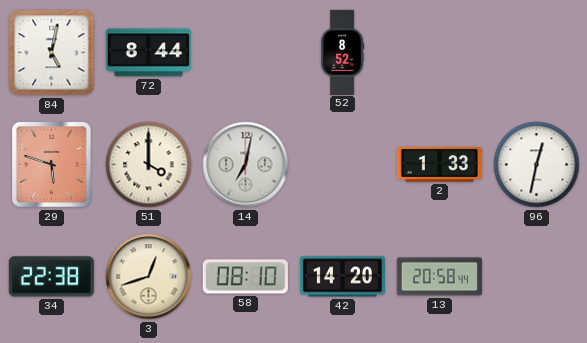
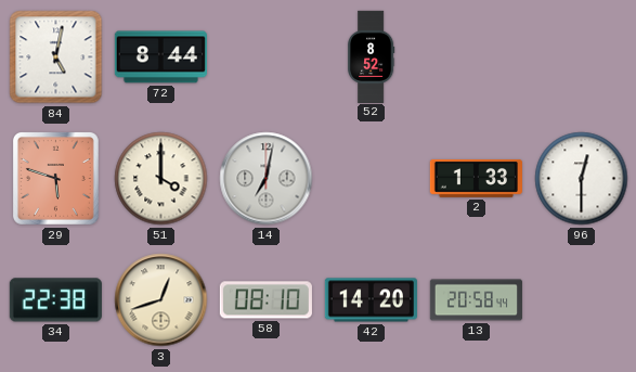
96: 12:32 -> 12:30
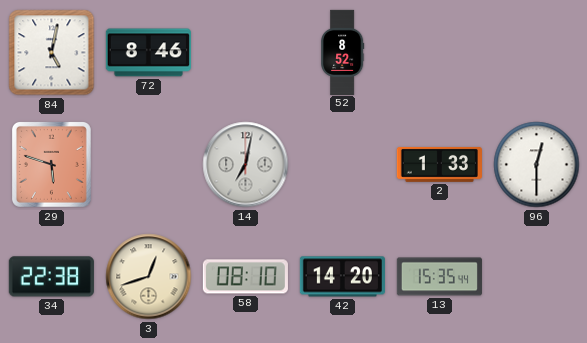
72: 8:44 -> 8:46
51: 4:00 -> none
13: 20:58 -> 15:35
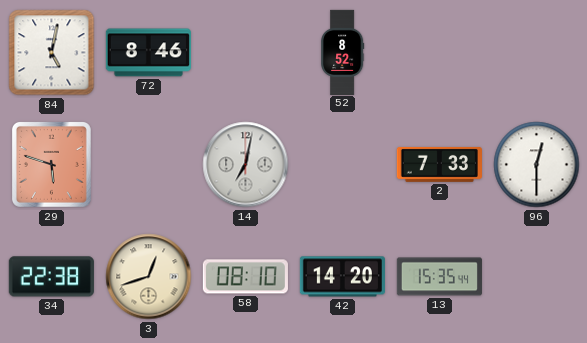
2: 1:33 -> 7:33
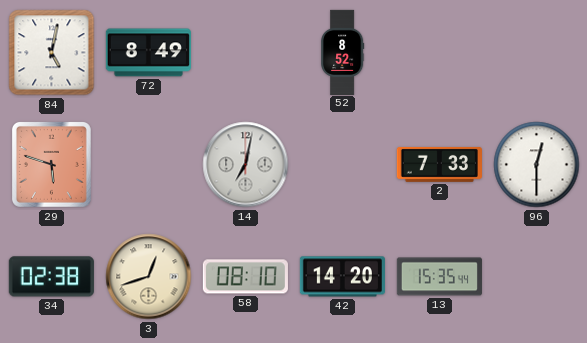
72: 8:46 -> 8:49
34: 22:38 -> 02:38
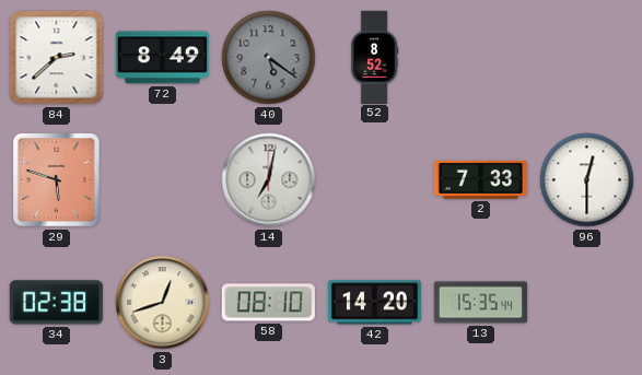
84: 5:02 -> 2:38
40: none -> 5:21
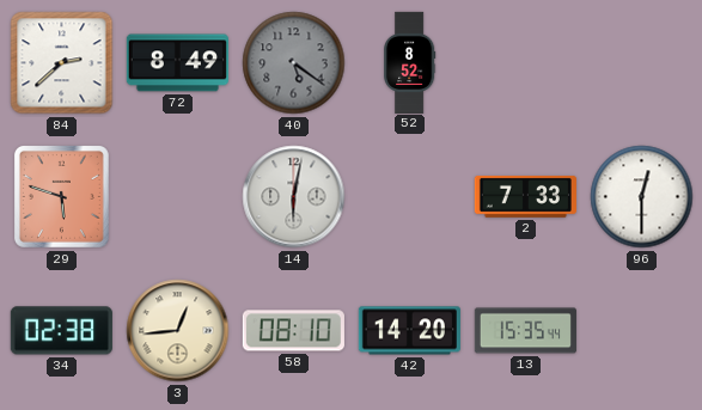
14: 7:02 -> 6:02
3: 12:42 -> 12:44
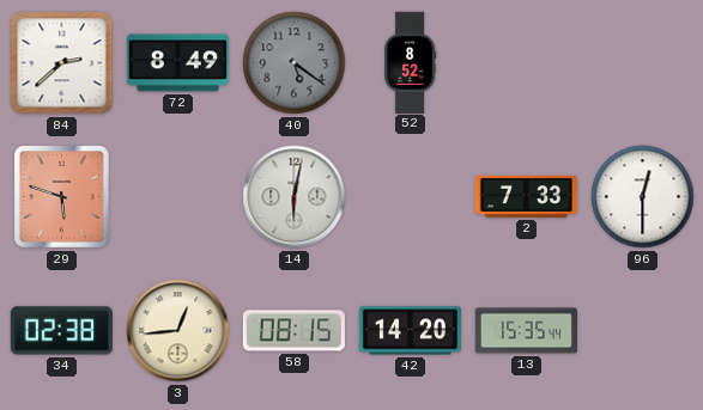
58: 08:10 -> 08:15
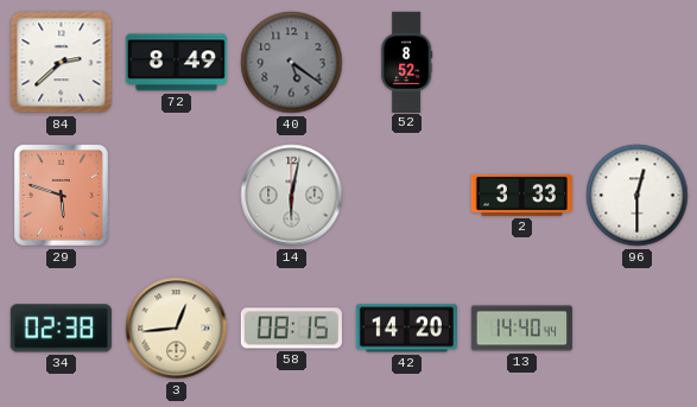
2: 7:33 -> 3:33
13: 15:35 -> 14:40
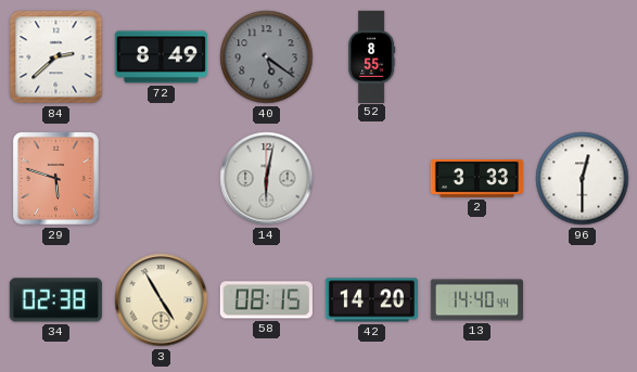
52: 8:52 -> 8:55
3: 12:44 -> 4:55
